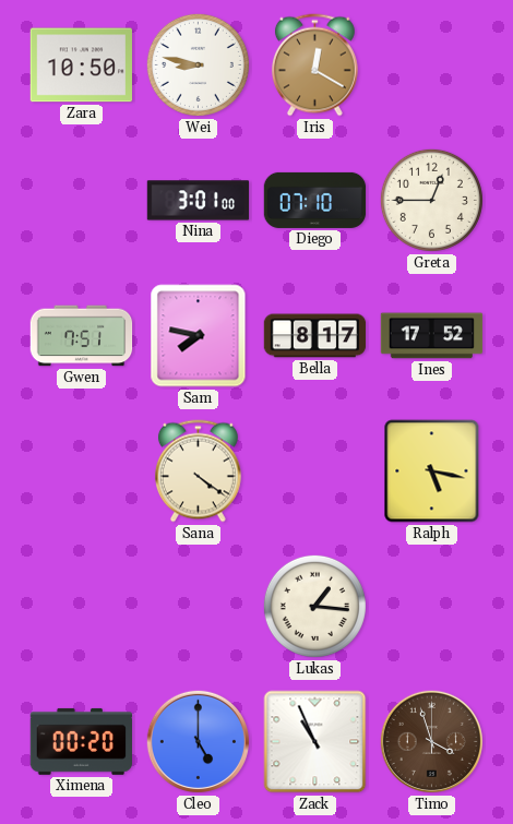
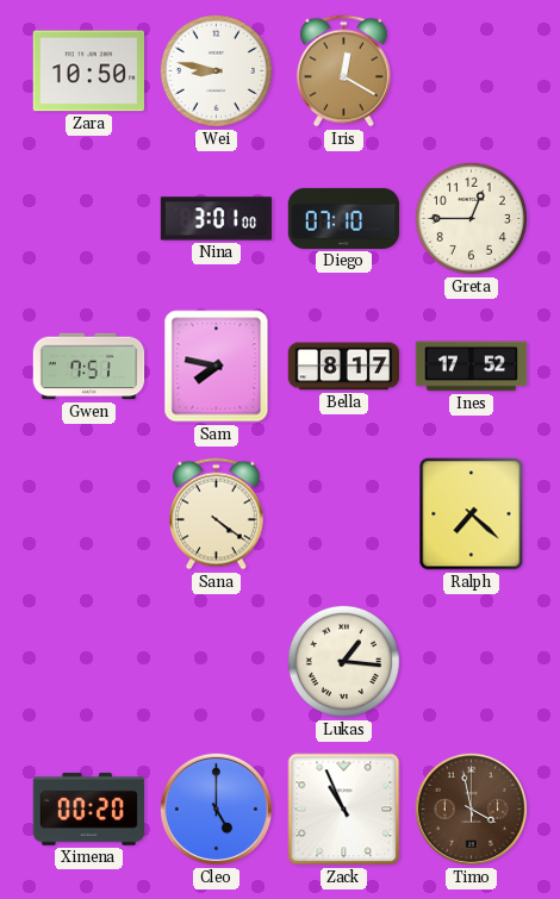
Ralph: 5:17 -> 7:22
Timo: 3:57 -> 3:58
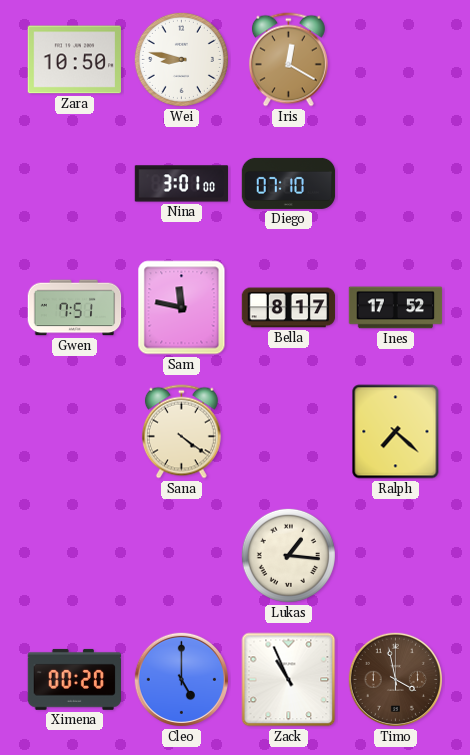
Greta: 12:45 -> none
Sam: 7:47 -> 11:47
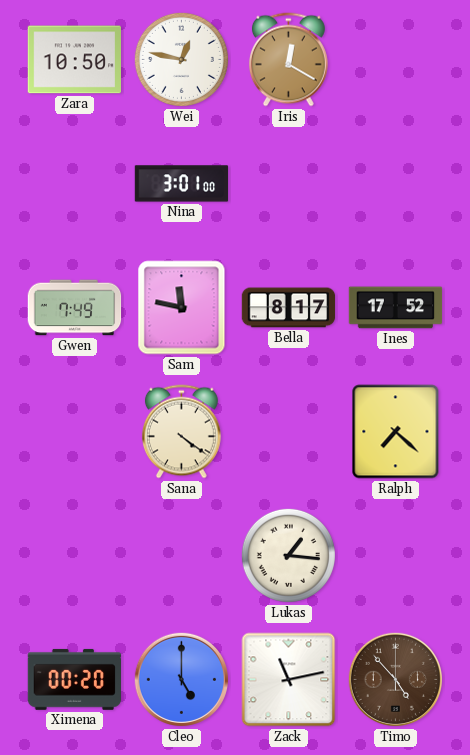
Wei: 8:47 -> 12:47
Diego: 07:10 -> none
Gwen: 7:51 -> 7:49
Zack: 10:56 -> 11:13
Timo: 3:58 -> 4:53
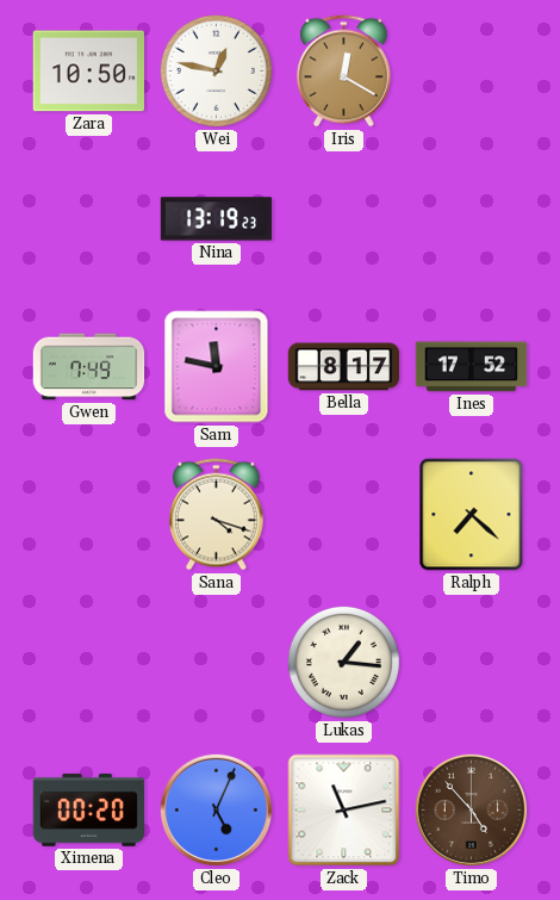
Nina: 3:01 -> 13:19
Sana: 4:21 -> 4:18
Cleo: 5:00 -> 5:04
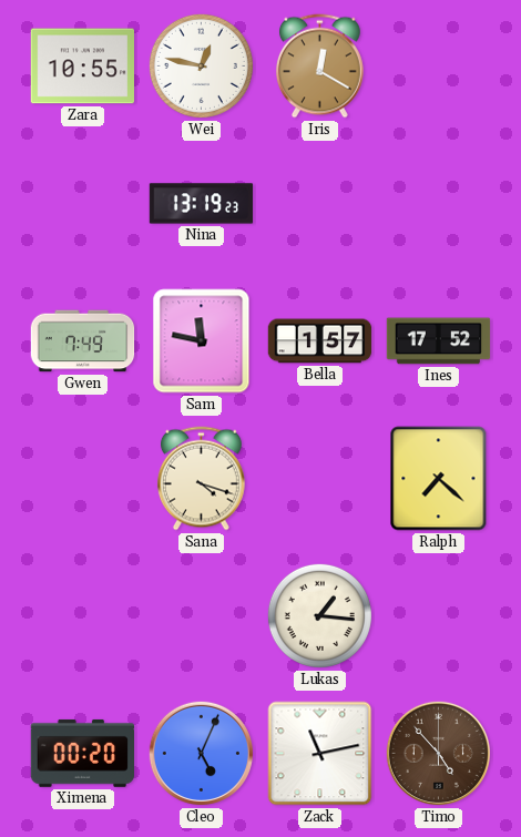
Zara: 10:50 -> 10:55
Bella: 8:17 -> 1:57
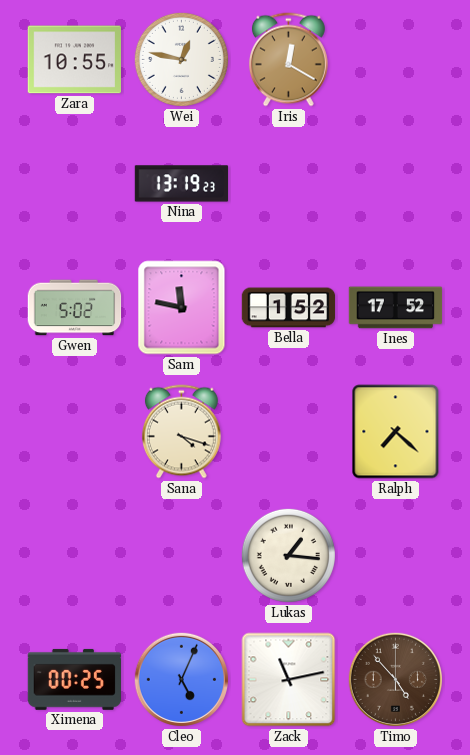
Gwen: 7:49 -> 5:02
Bella: 1:57 -> 1:52
Ximena: 00:20 -> 00:25
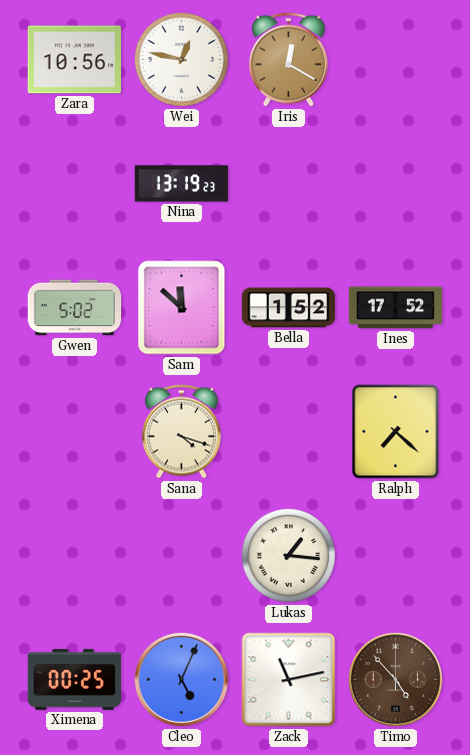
Zara: 10:55 -> 10:56
Sam: 11:47 -> 11:52
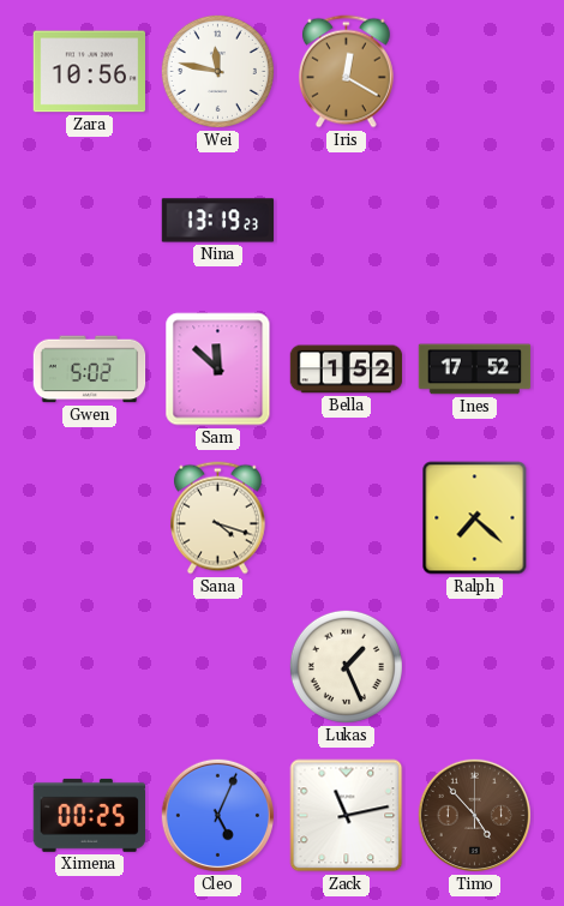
Wei: 12:47 -> 11:47
Lukas: 1:16 -> 1:26
